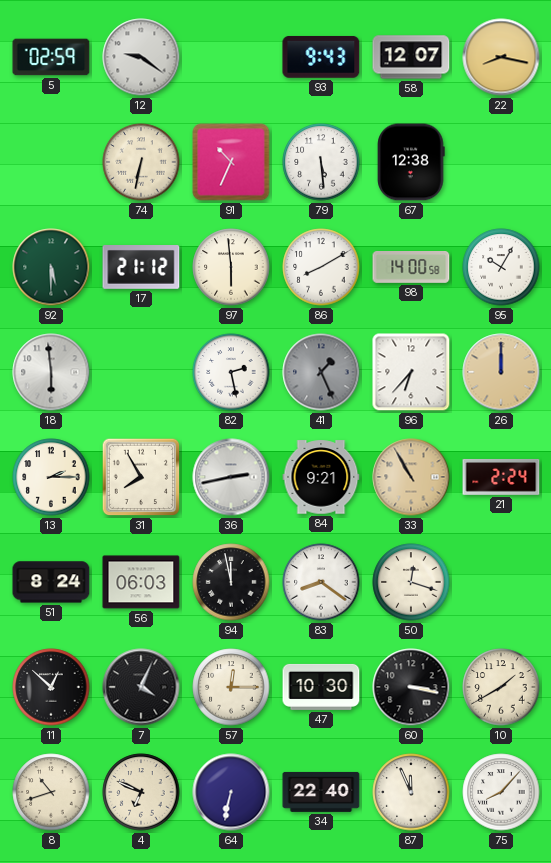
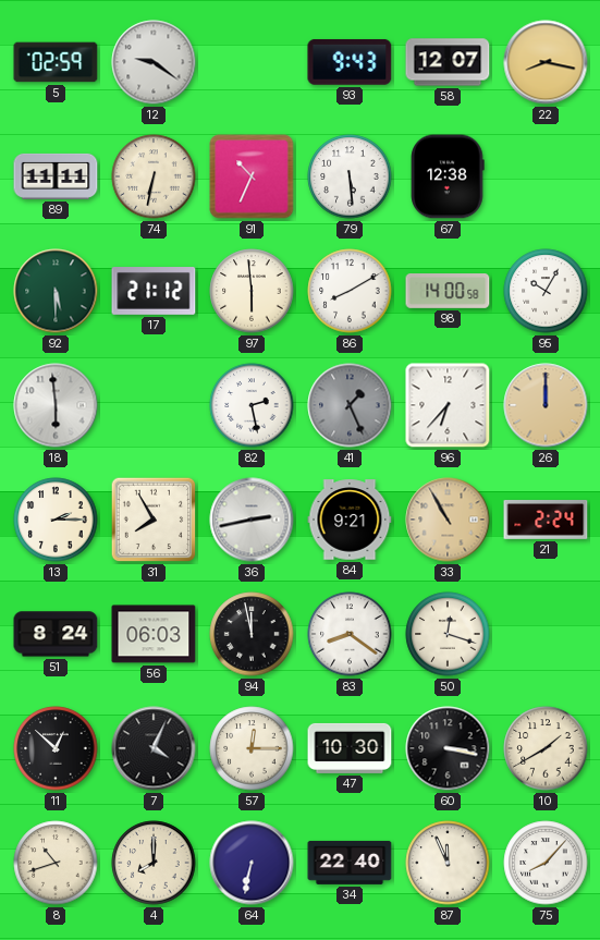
89: none -> 11:11
4: 6:49 -> 8:00
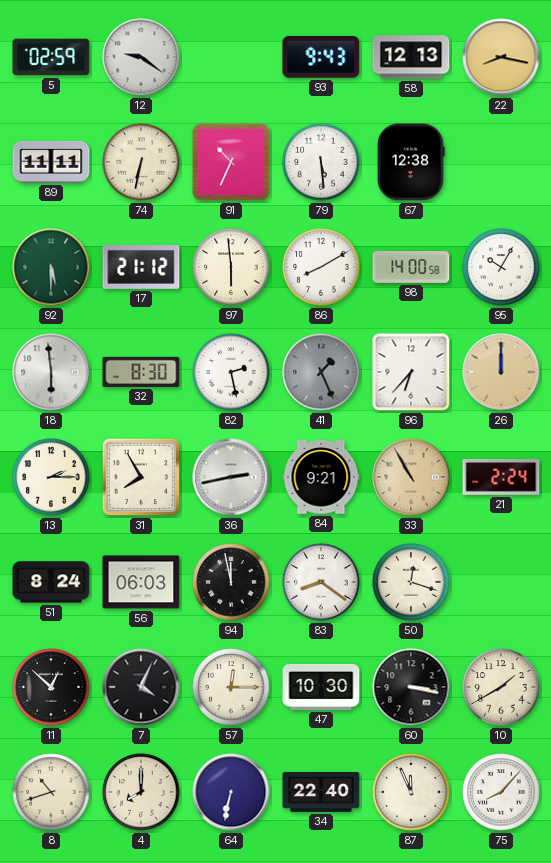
58: 12:07 -> 12:13
32: none -> 8:30
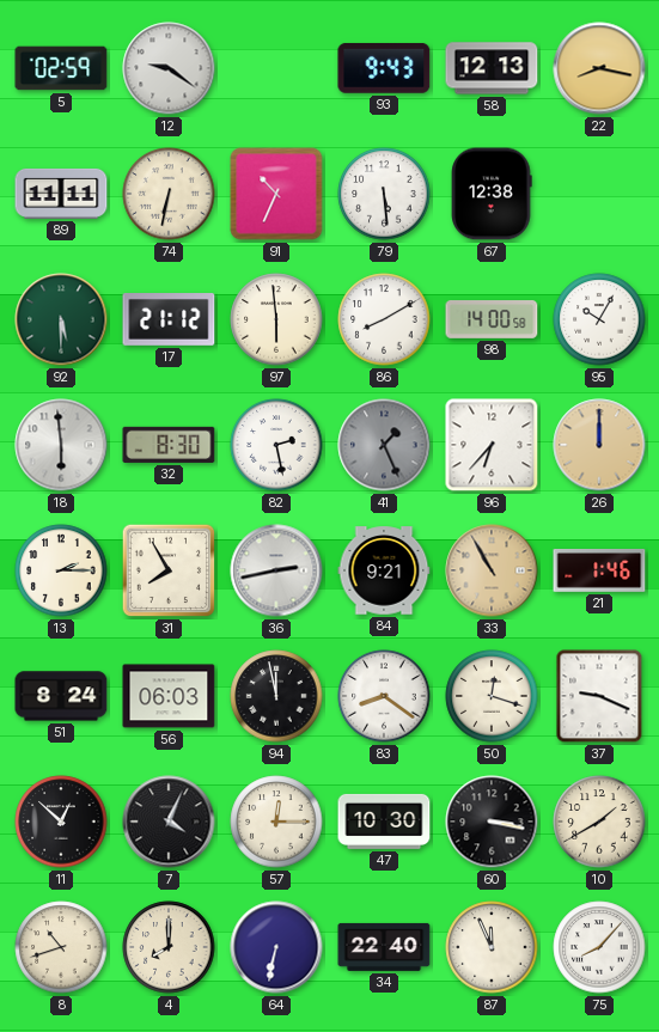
21: 2:24 -> 1:46
37: none -> 9:19
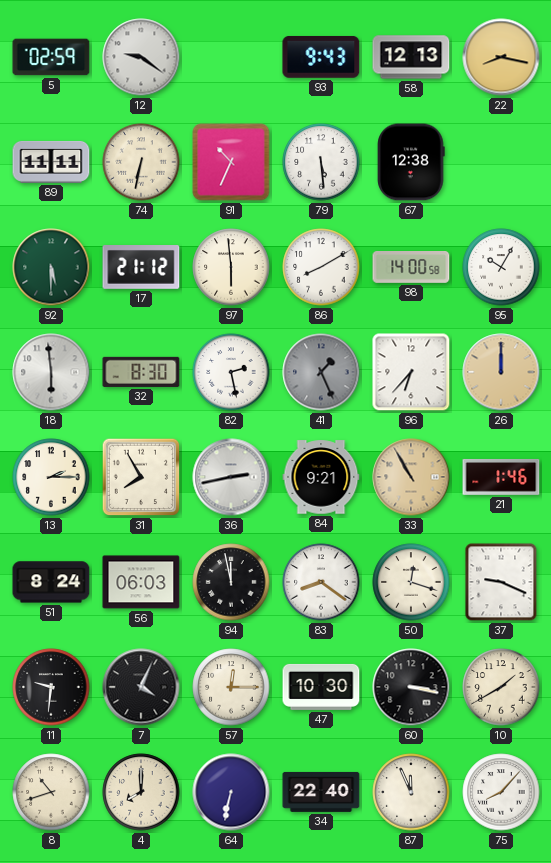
11: 12:52 -> 9:31
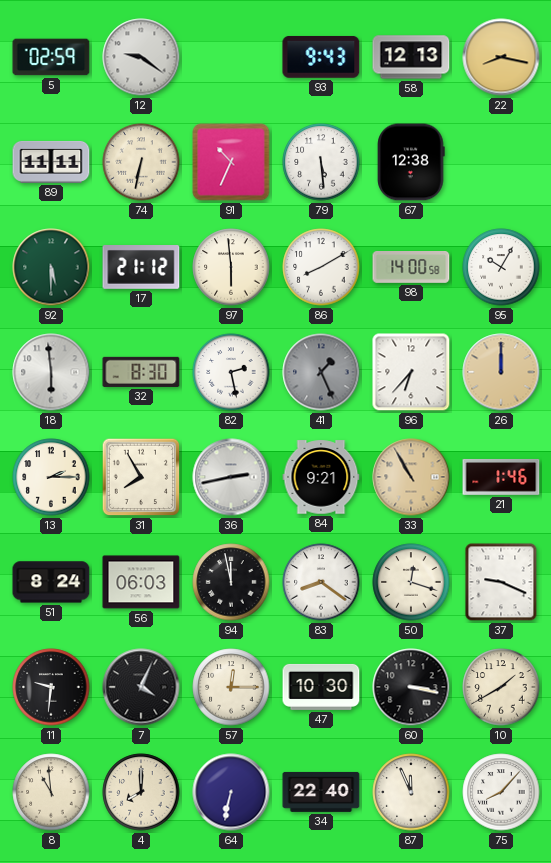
8: 10:42 -> 10:59
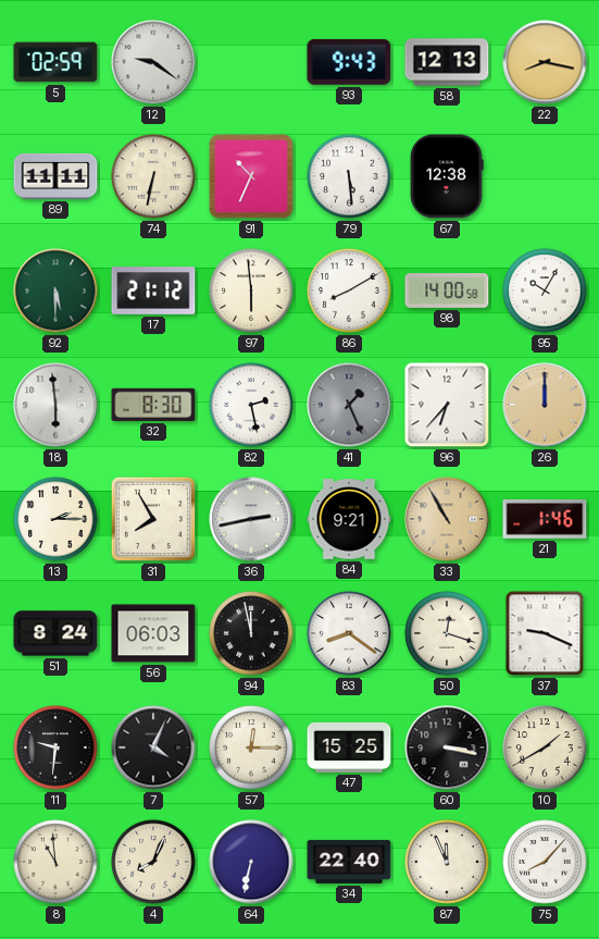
47: 10:30 -> 15:25
4: 8:00 -> 8:04
